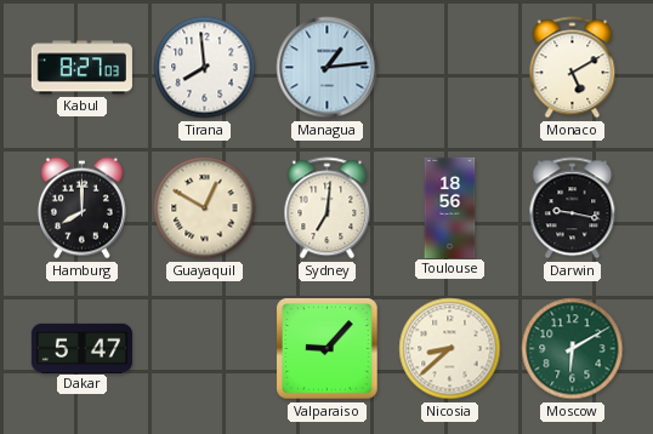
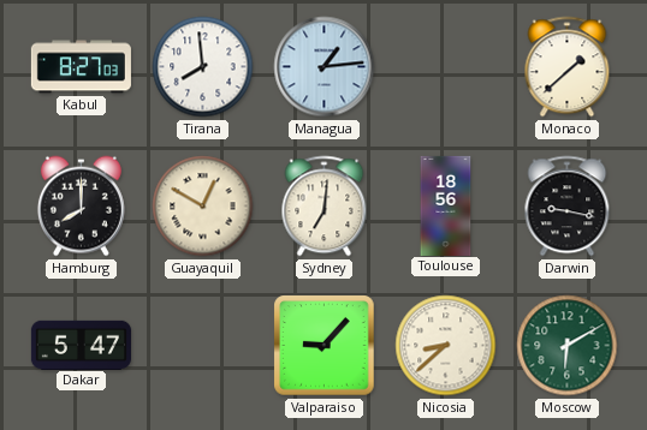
Monaco: 5:10 -> 1:38
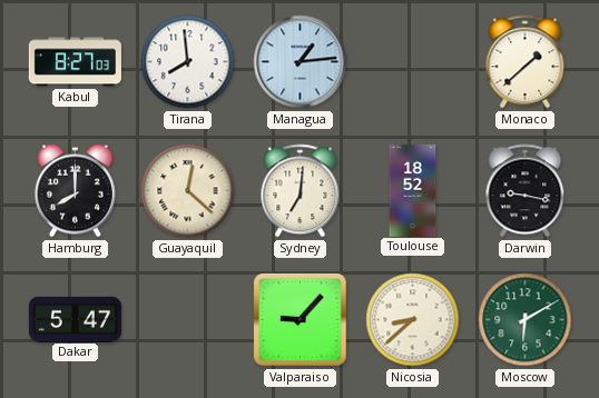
Guayaquil: 12:50 -> 12:22
Toulouse: 18:56 -> 18:52
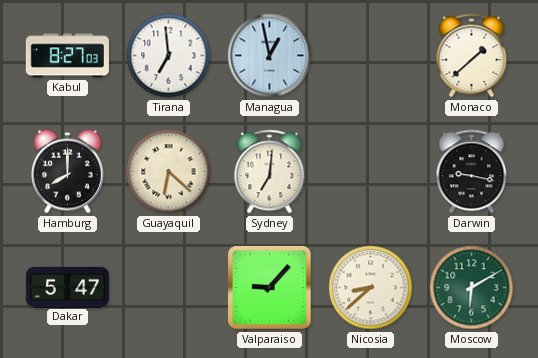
Tirana: 7:59 -> 6:59
Managua: 1:14 -> 12:58
Guayaquil: 12:22 -> 6:22
Toulouse: 18:52 -> none
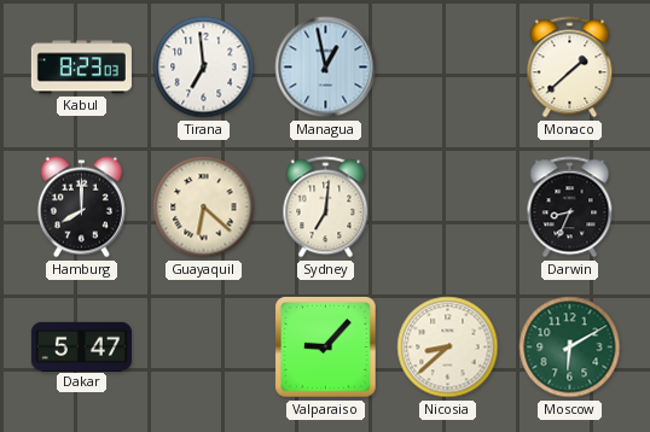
Kabul: 8:27 -> 8:23
Darwin: 9:17 -> 8:34
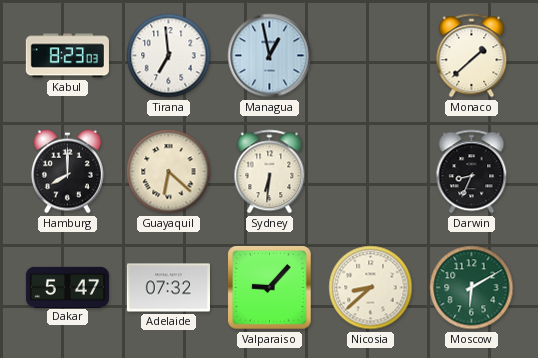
Sydney: 7:01 -> 6:31
Adelaide: none -> 07:32
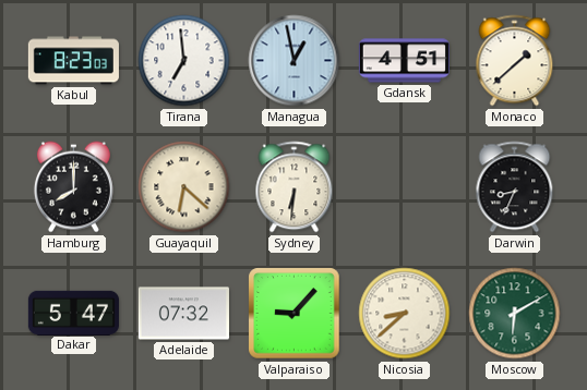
Gdansk: none -> 4:51
